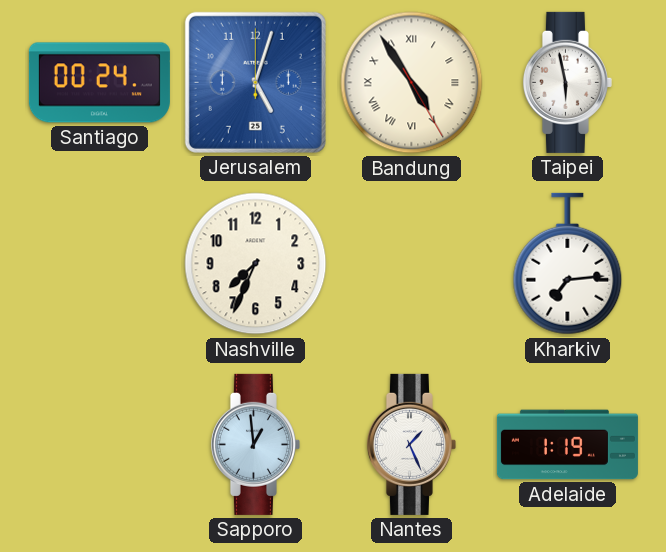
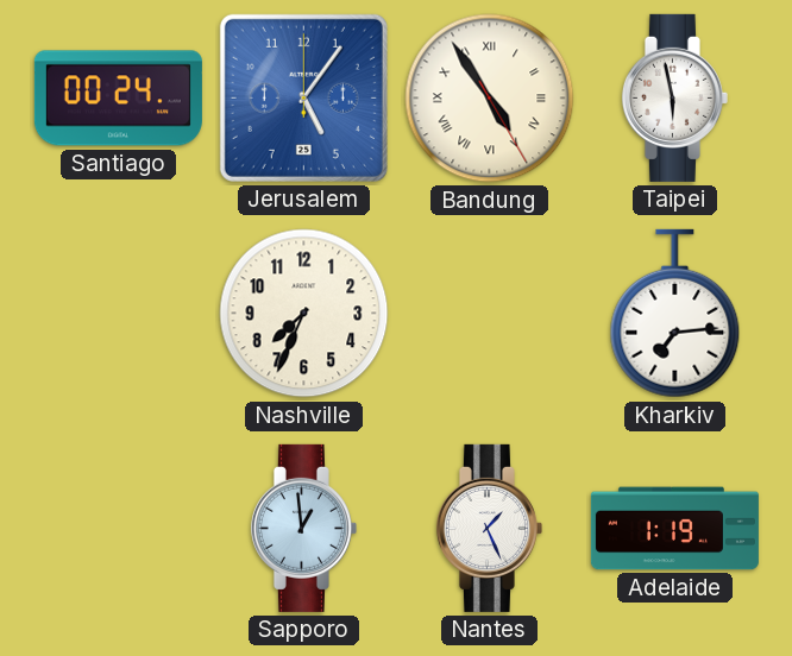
Jerusalem: 5:03 -> 5:06
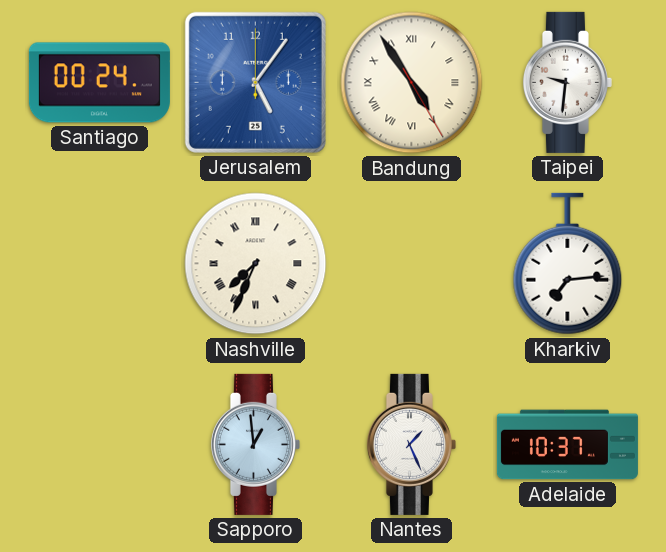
Taipei: 5:58 -> 9:31
Nashville numerals: Arabic -> Roman
Adelaide: 1:19 -> 10:37
